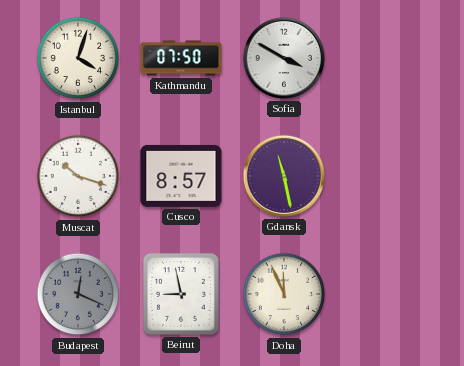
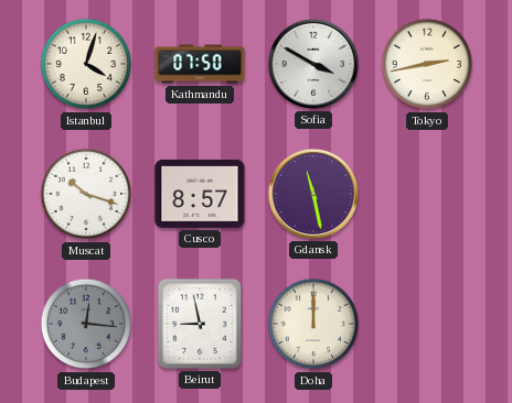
Tokyo: none -> 2:43
Budapest: 12:19 -> 12:16
Doha: 11:56 -> 12:00
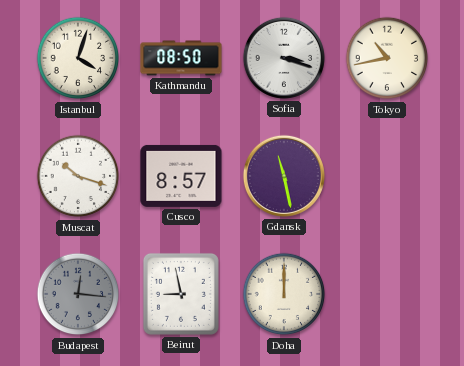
Kathmandu: 07:50 -> 08:50
Sofia: 3:50 -> 3:18
Tokyo: 2:43 -> 10:43
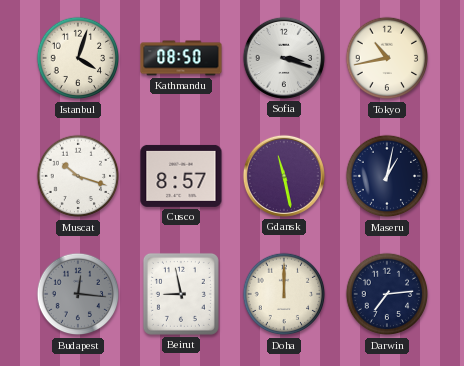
Maseru: none -> 1:02
Darwin: none -> 7:14
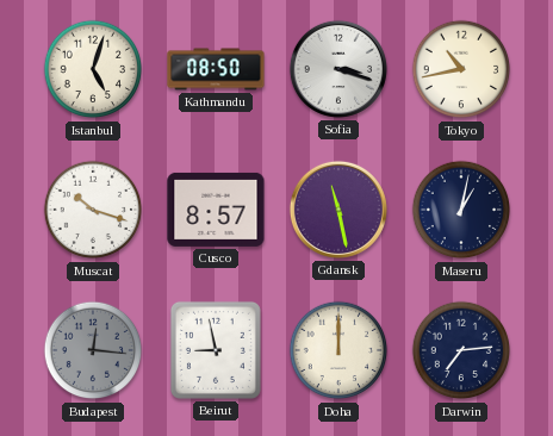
Istanbul: 4:03 -> 5:03
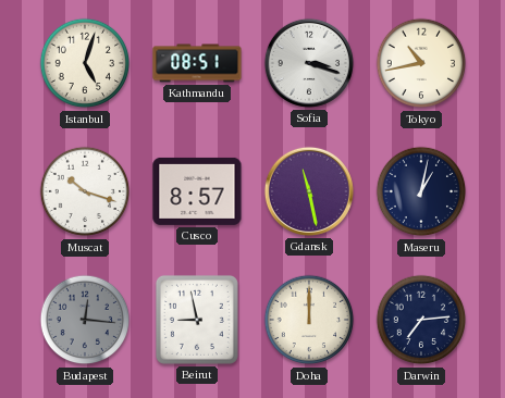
Kathmandu: 08:50 -> 08:51
